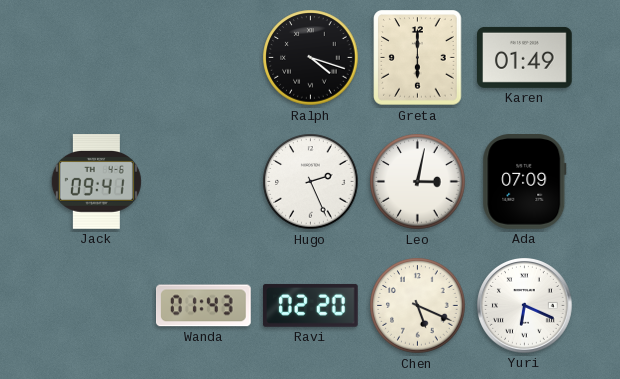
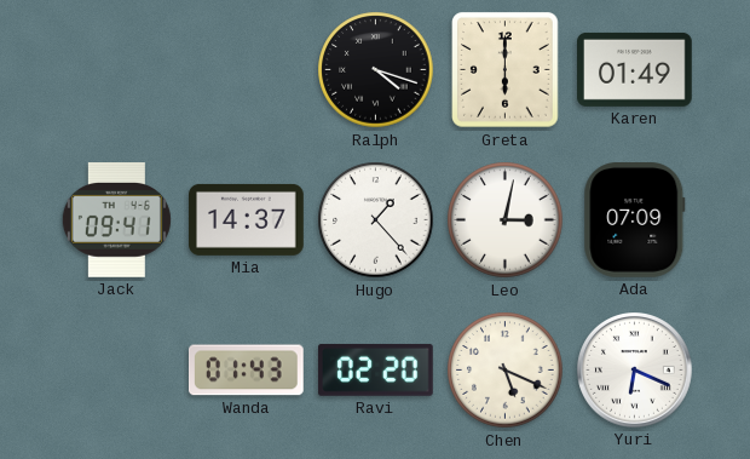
Mia: none -> 14:37
Hugo: 2:26 -> 1:23
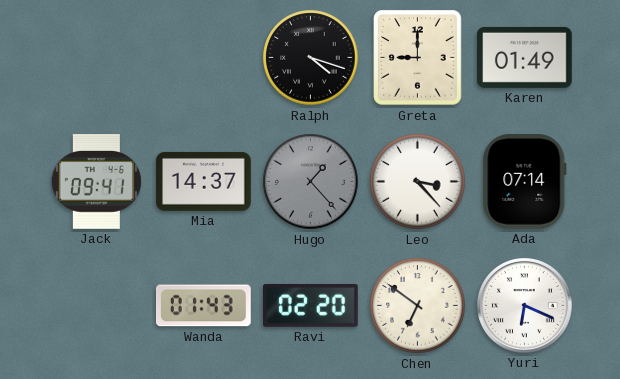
Greta: 6:00 -> 9:00
Hugo dial: white -> grey
Leo: 3:02 -> 3:23
Ada: 07:09 -> 07:14
Chen: 5:19 -> 6:51
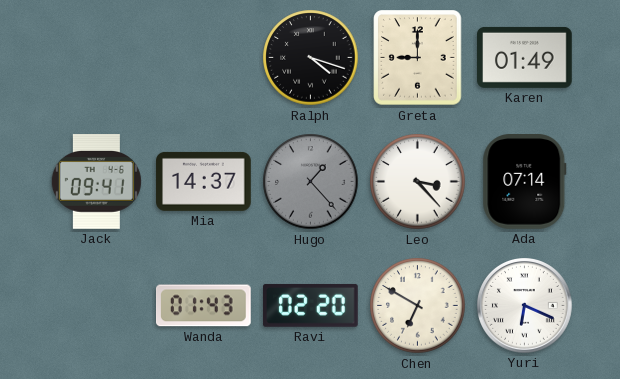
Chen: 6:51 -> 6:50
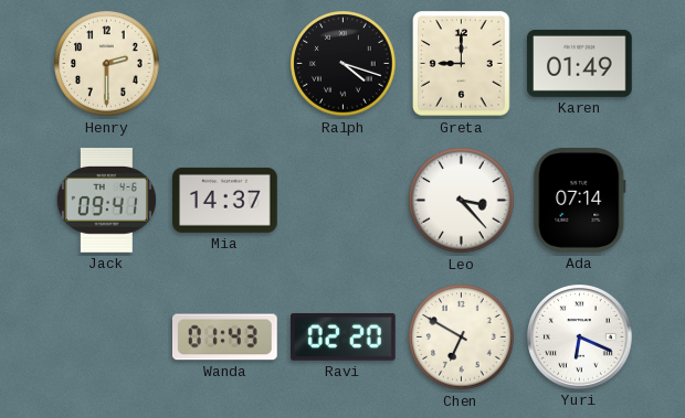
Henry: none -> 2:30
Hugo: 1:23 -> none
